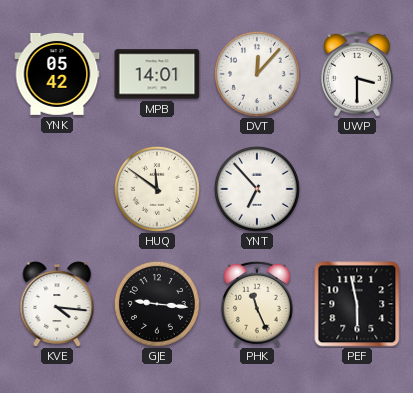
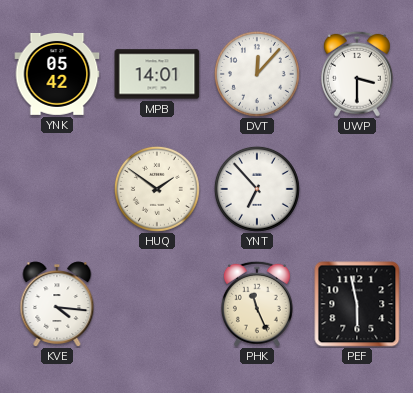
HUQ: 11:51 -> 1:51
GJE: 9:16 -> none
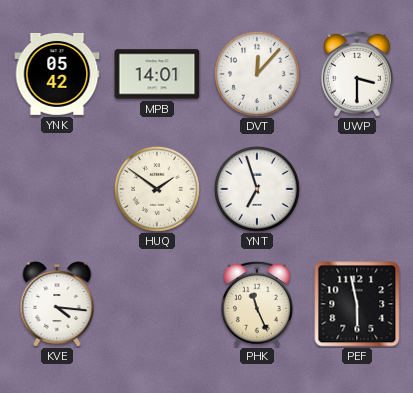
YNT: 6:53 -> 6:57
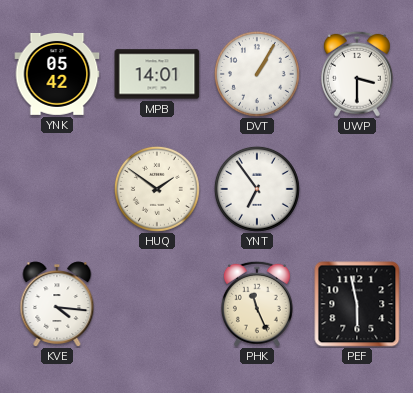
DVT: 12:07 -> 1:05
YNT: 6:57 -> 6:54
